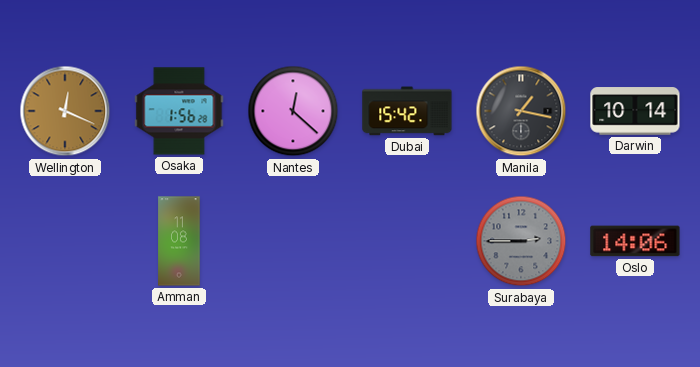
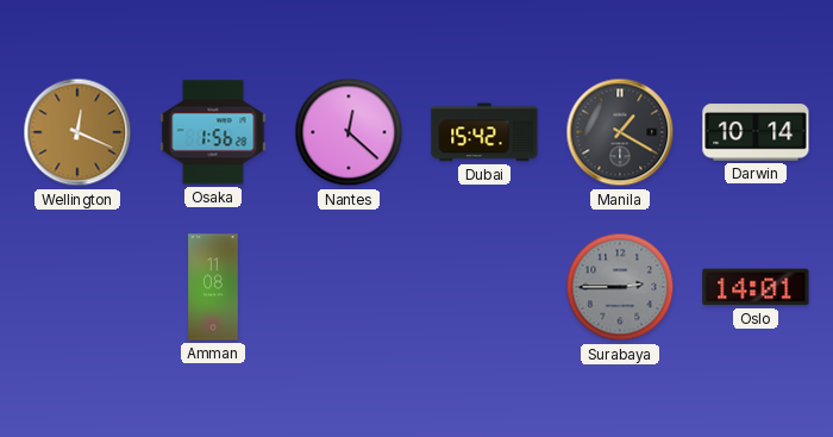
Manila: 1:17 -> 1:20
Oslo: 14:06 -> 14:01
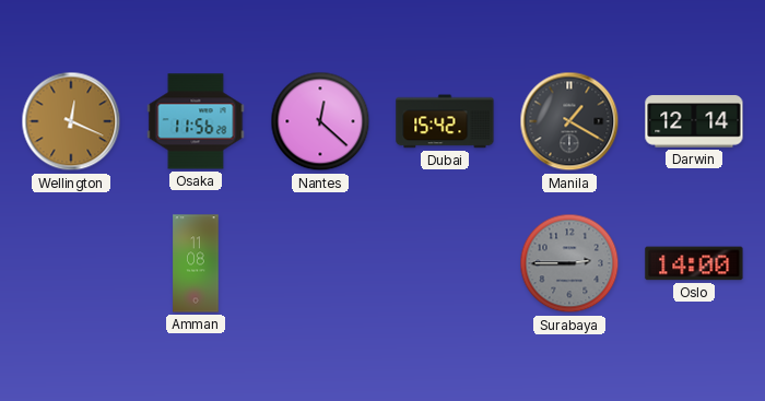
Osaka: 1:56 -> 11:56
Darwin: 10:14 -> 12:14
Oslo: 14:01 -> 14:00
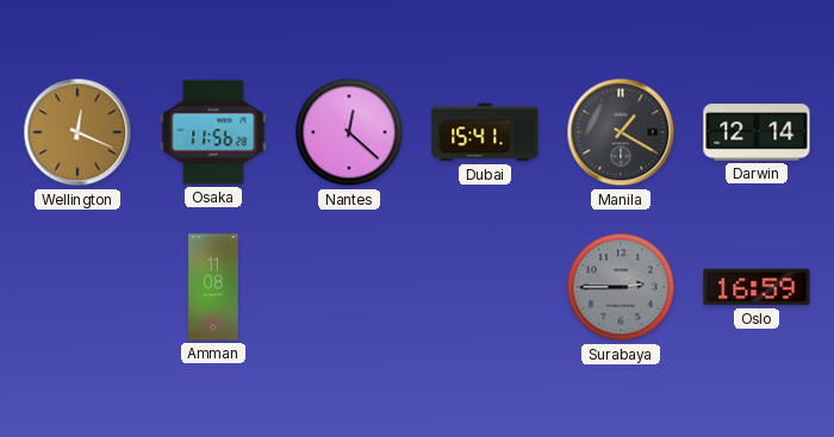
Dubai: 15:42 -> 15:41
Oslo: 14:00 -> 16:59
